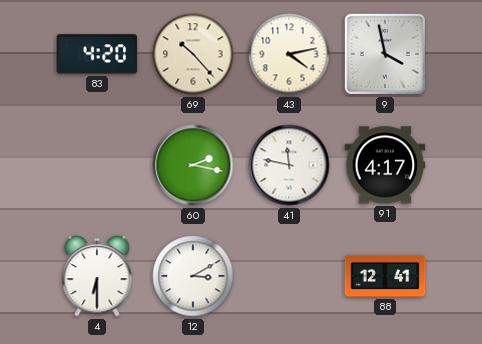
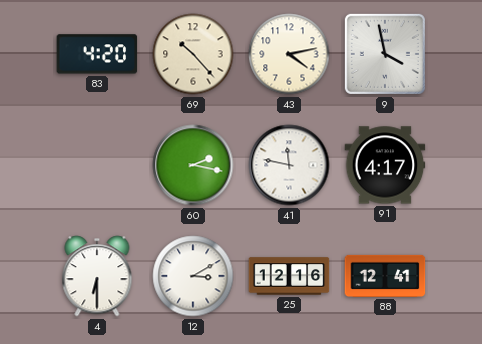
25: none -> 12:16
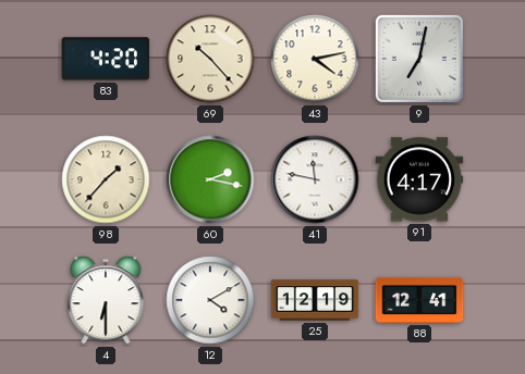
9: 3:58 -> 7:02
98: none -> 1:37
12: 3:10 -> 4:10
25: 12:16 -> 12:19
